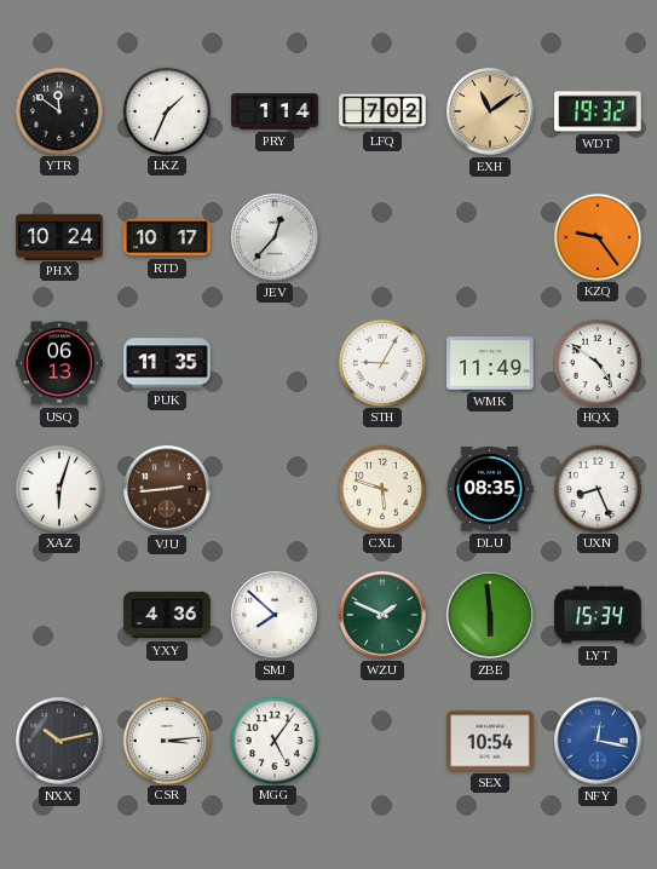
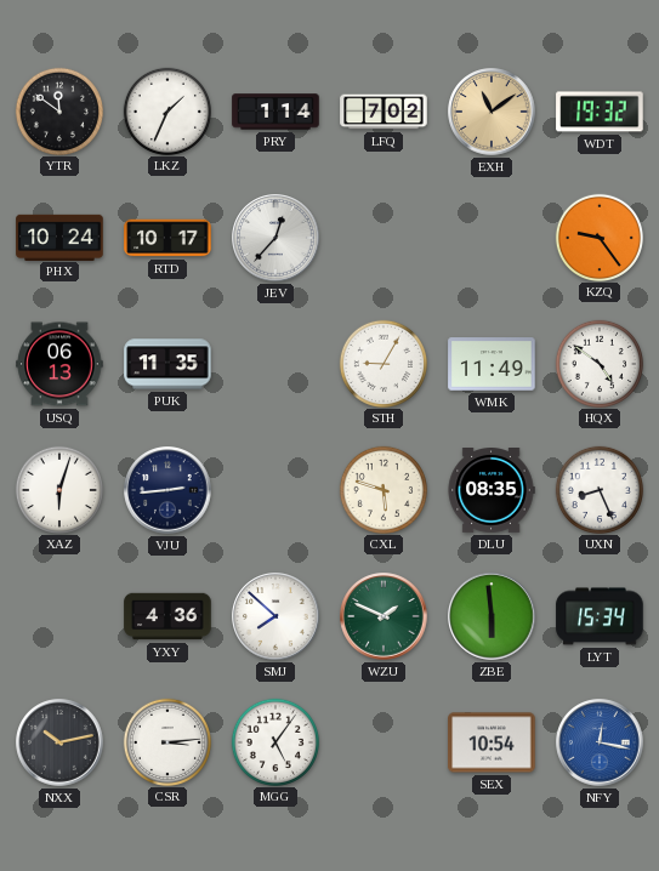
VJU dial: brown -> navy
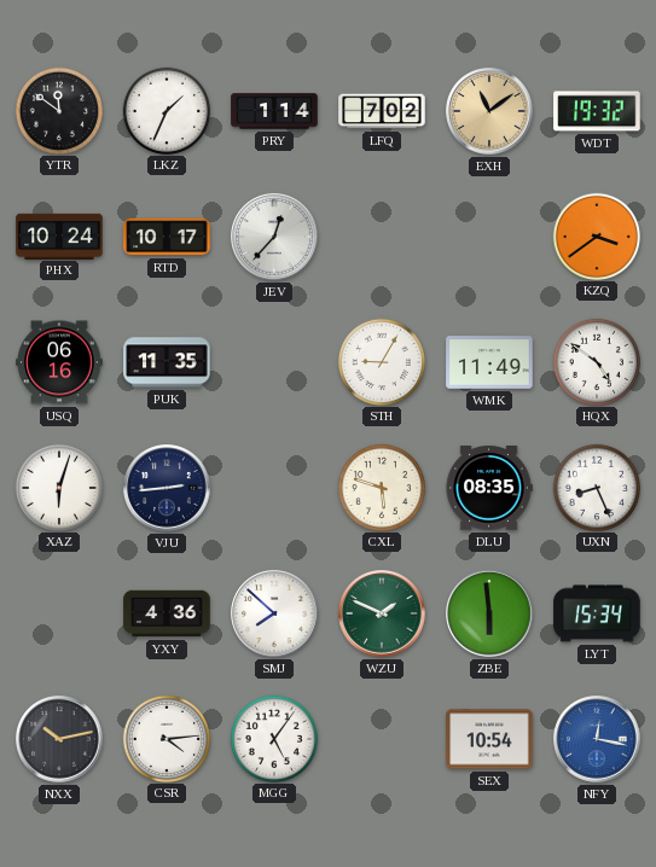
KZQ: 9:24 -> 3:39
USQ: 06:13 -> 06:16
CSR: 3:14 -> 4:14
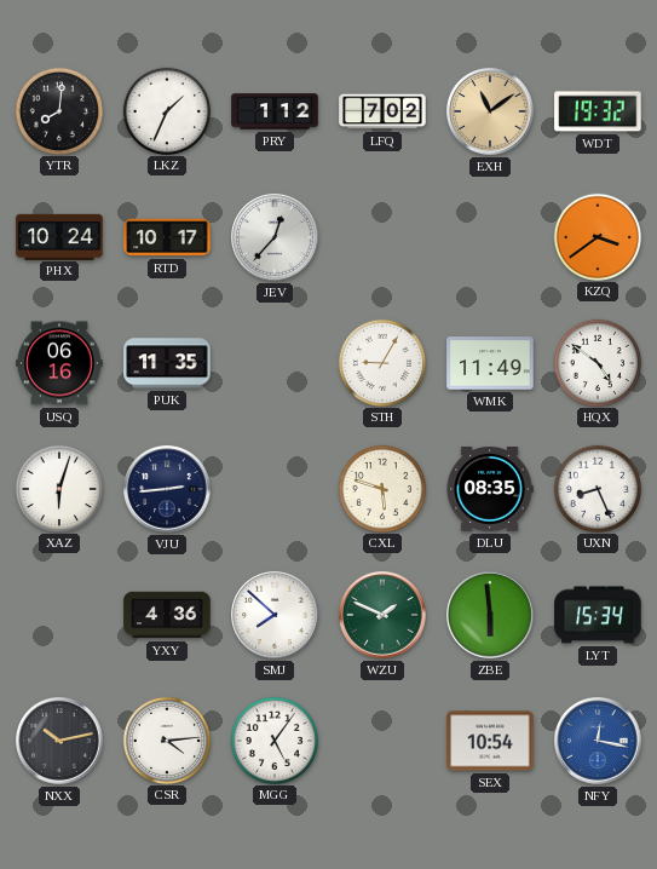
YTR: 11:51 -> 8:01
PRY: 1:14 -> 1:12
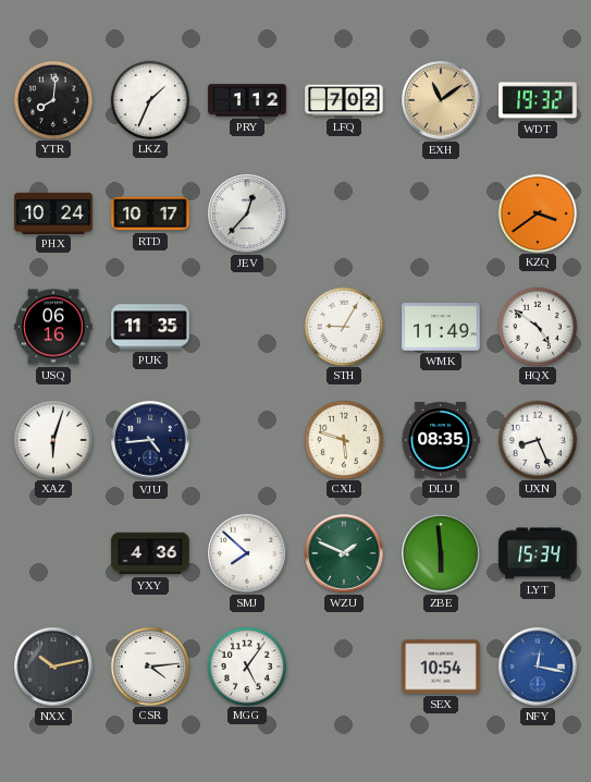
VJU: 2:44 -> 4:44
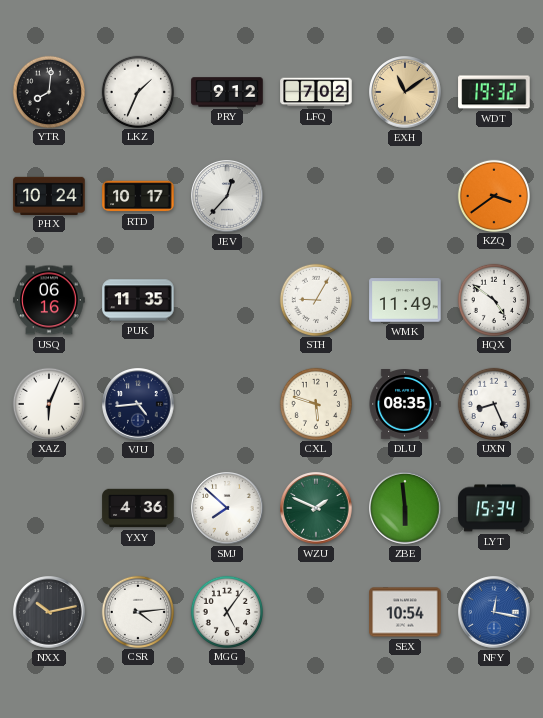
PRY: 1:12 -> 9:12
XAZ: 6:03 -> 6:04
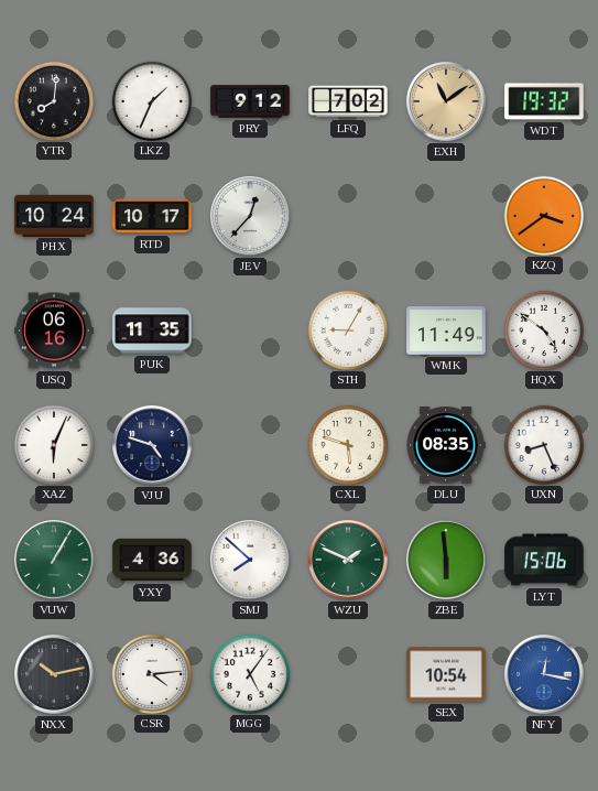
VJU: 4:44 -> 4:48
VUW: none -> 1:05
LYT: 15:34 -> 15:06
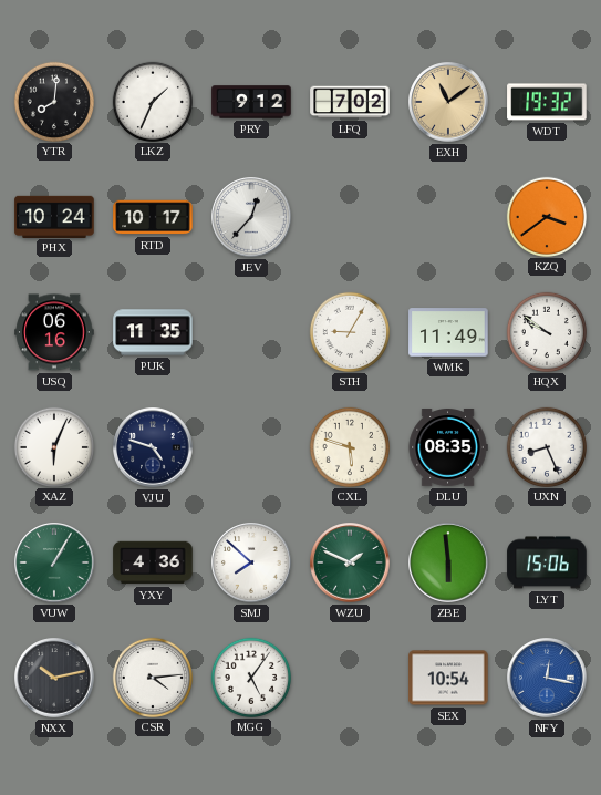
HQX: 4:51 -> 9:51
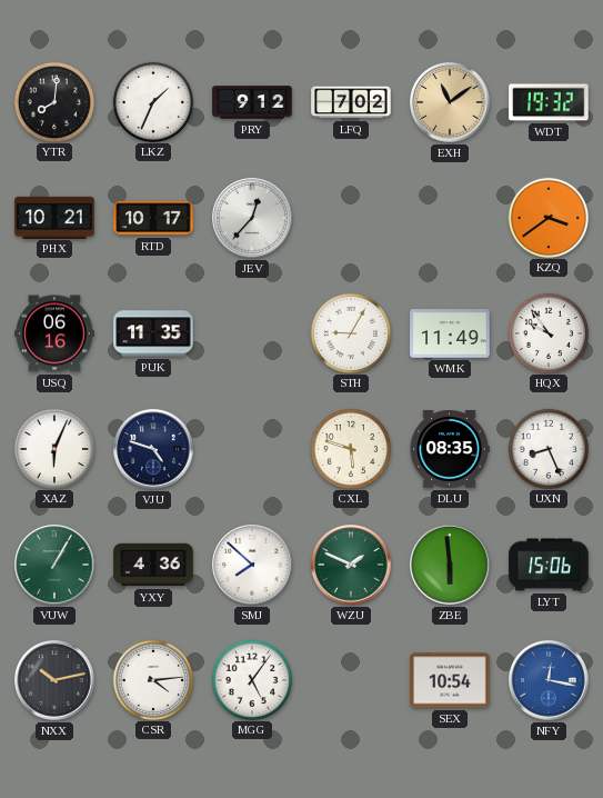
PHX: 10:24 -> 10:21
HQX: 9:51 -> 9:54
